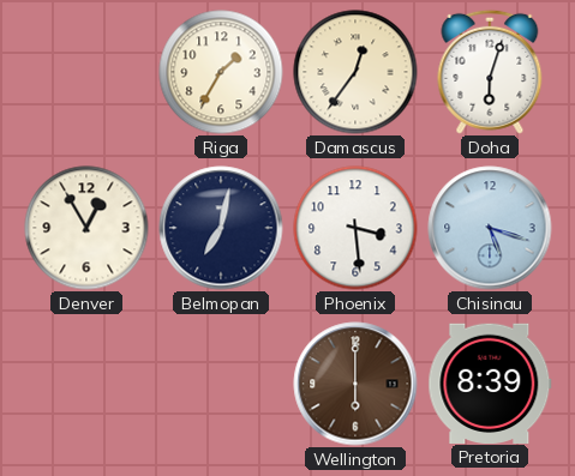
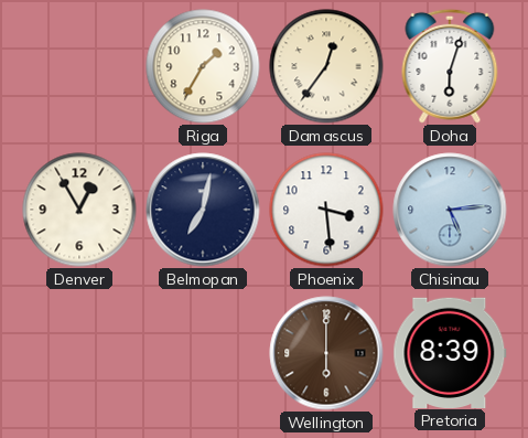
Chisinau: 5:18 -> 5:14
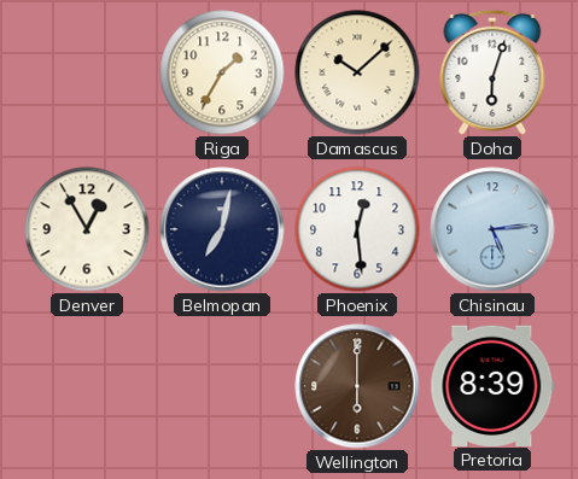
Damascus: 12:36 -> 10:08
Phoenix: 3:29 -> 12:29
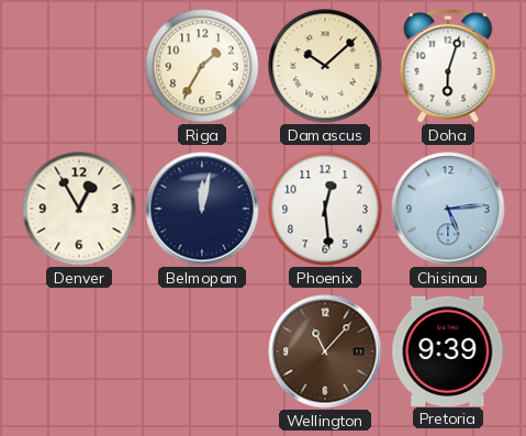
Belmopan: 7:02 -> 12:02
Wellington: 6:00 -> 11:07
Pretoria: 8:39 -> 9:39
